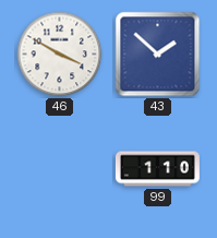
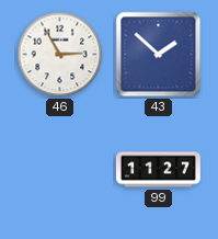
46: 3:50 -> 2:55
99: 1:10 -> 11:27
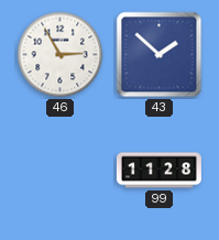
99: 11:27 -> 11:28
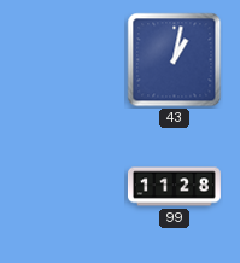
46: 2:55 -> none
43: 1:52 -> 1:02
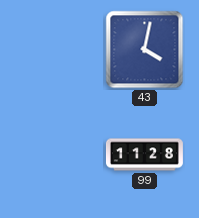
43: 1:02 -> 4:02
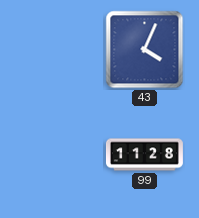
43: 4:02 -> 4:04
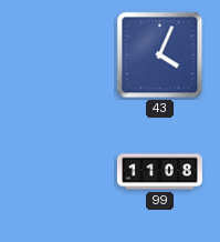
99: 11:28 -> 11:08
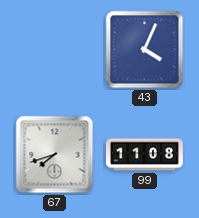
67: none -> 7:42
